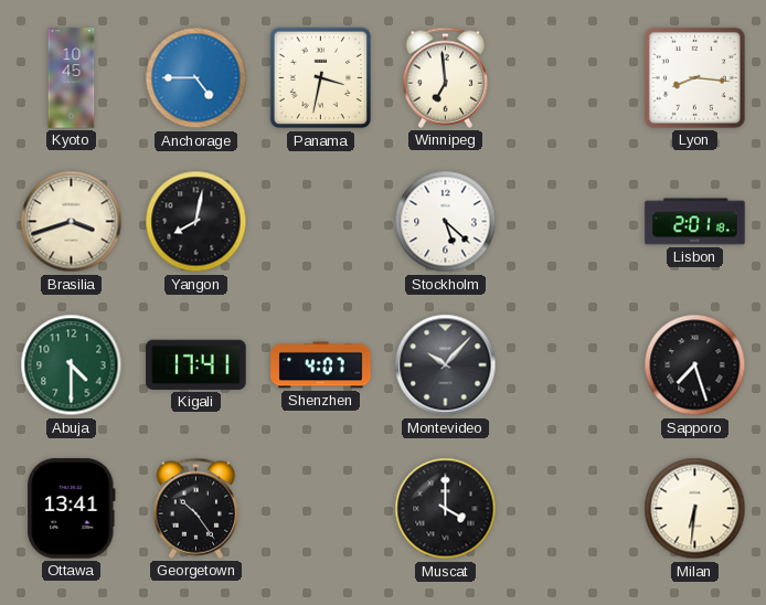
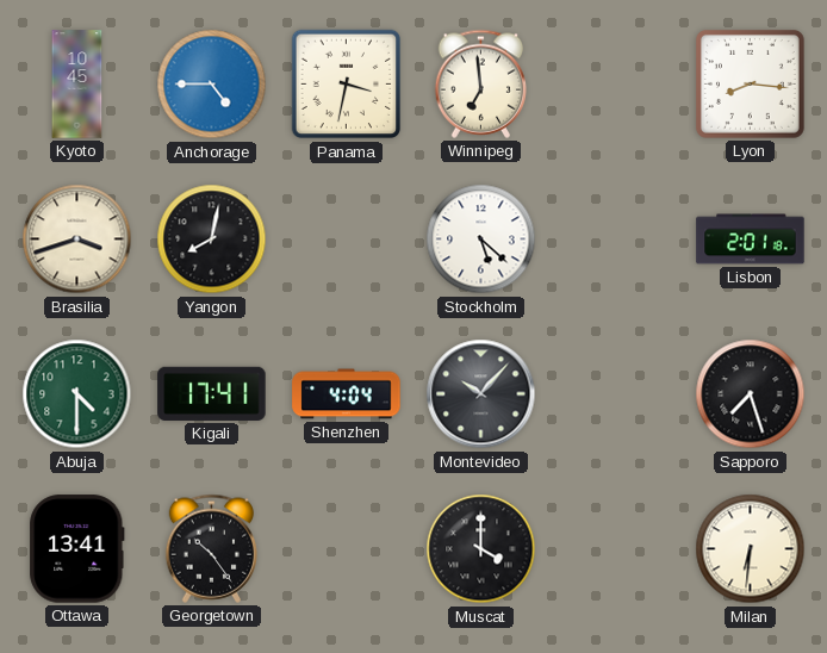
Shenzhen: 4:07 -> 4:04
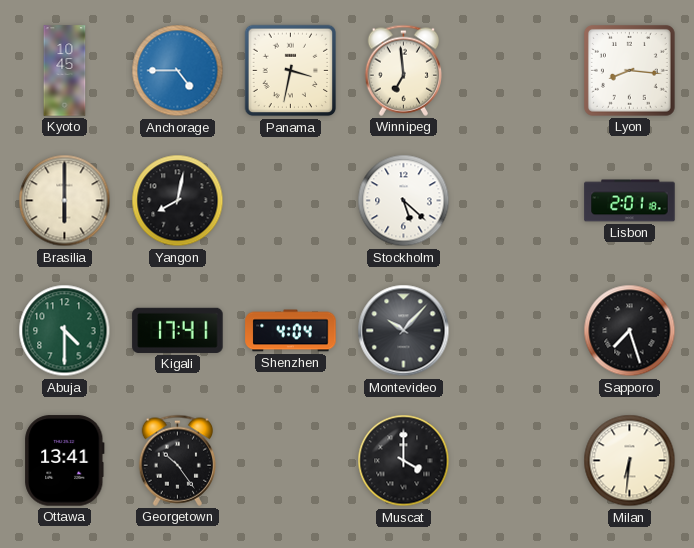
Brasilia: 3:42 -> 6:00
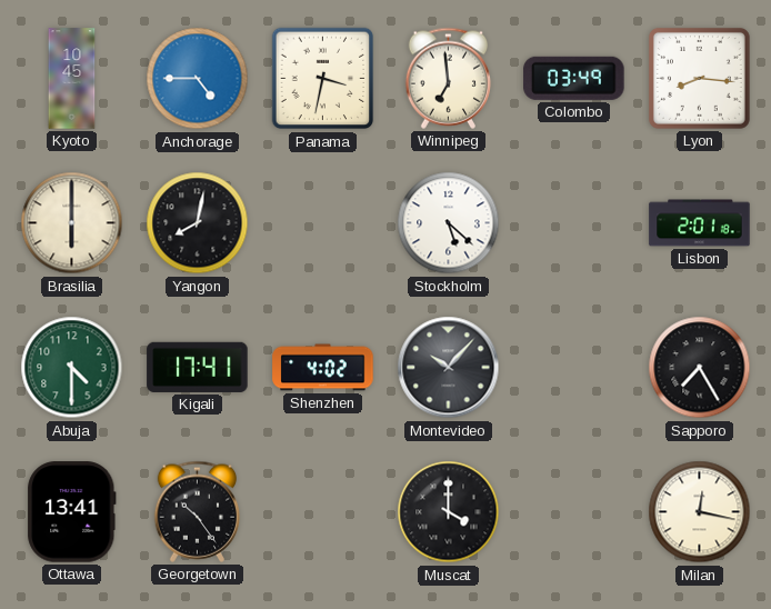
Colombo: none -> 03:49
Shenzhen: 4:04 -> 4:02
Sapporo: 7:27 -> 7:25
Milan: 6:31 -> 12:17
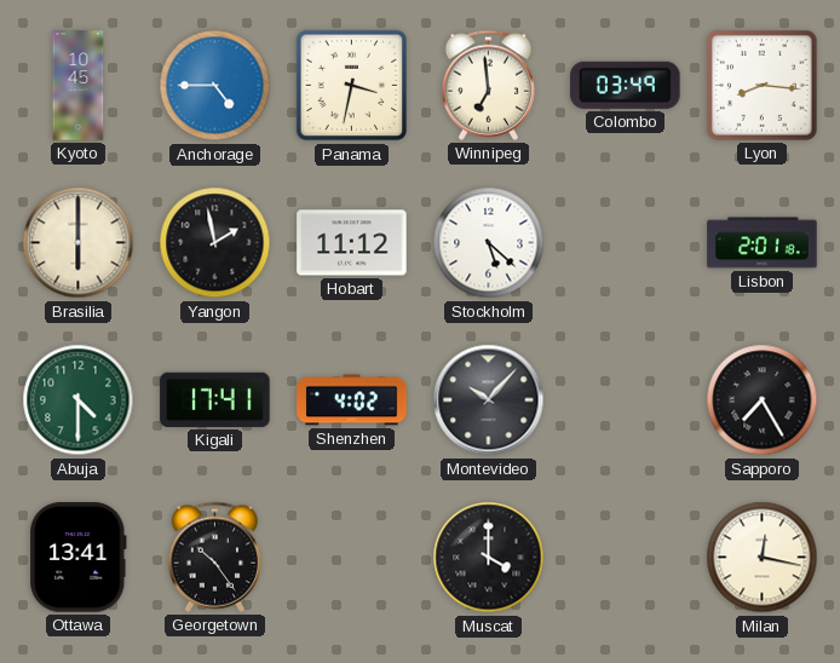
Yangon: 8:02 -> 1:58
Hobart: none -> 11:12
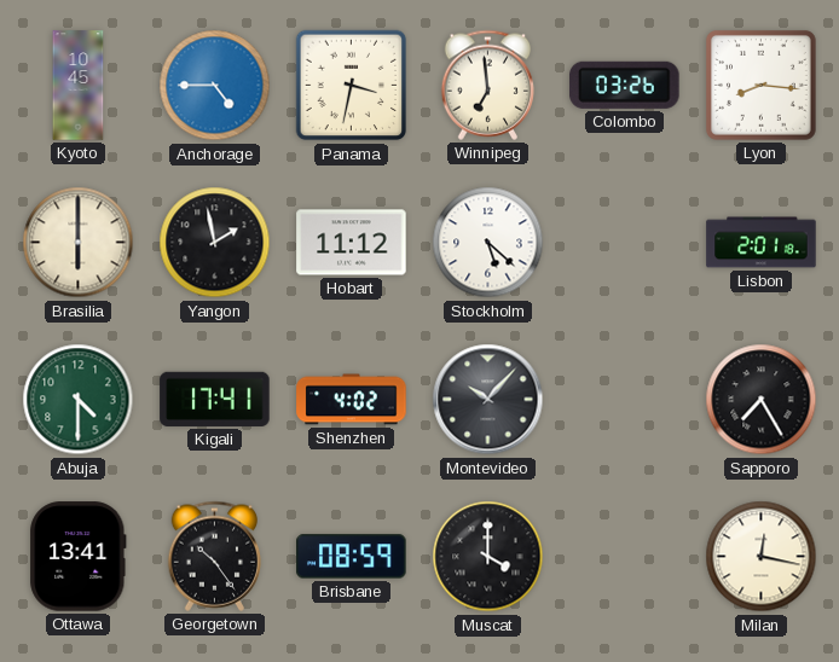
Colombo: 03:49 -> 03:26
Brisbane: none -> 08:59
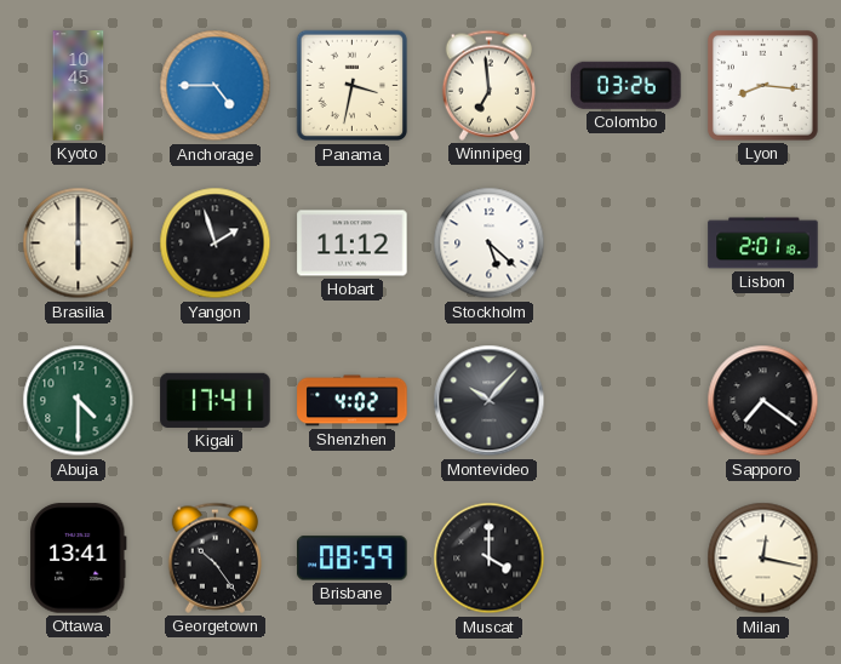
Yangon: 1:58 -> 1:57
Sapporo: 7:25 -> 7:21
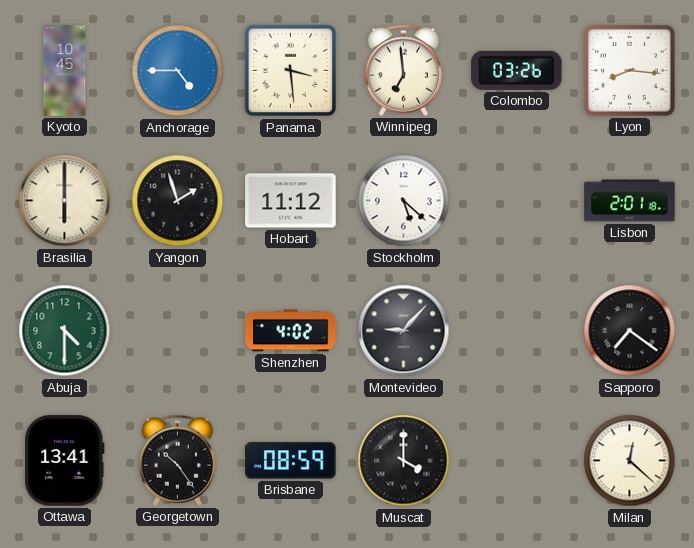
Panama: 3:32 -> 3:29
Kigali: 17:41 -> none
Montevideo: 10:07 -> 9:07
Milan: 12:17 -> 12:22
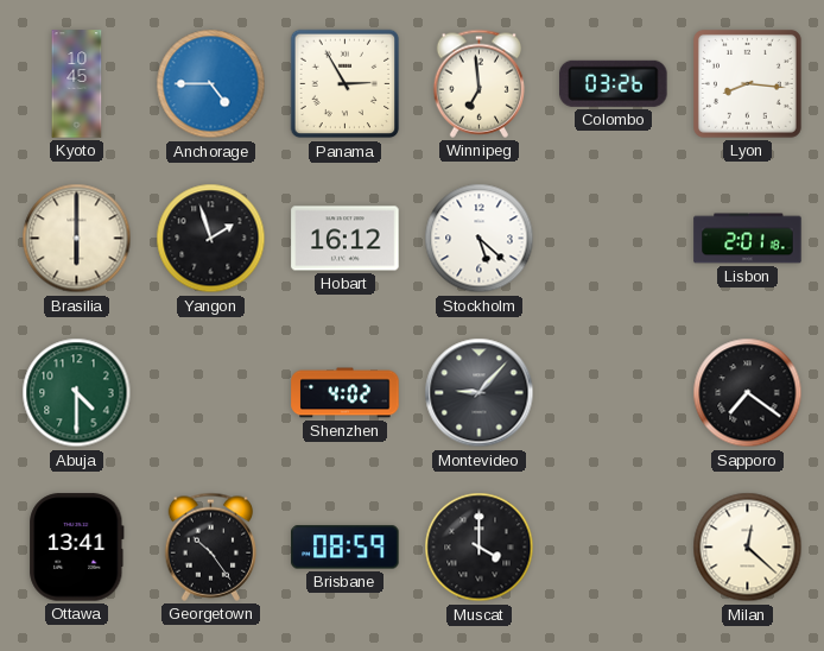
Panama: 3:29 -> 2:55
Hobart: 11:12 -> 16:12
